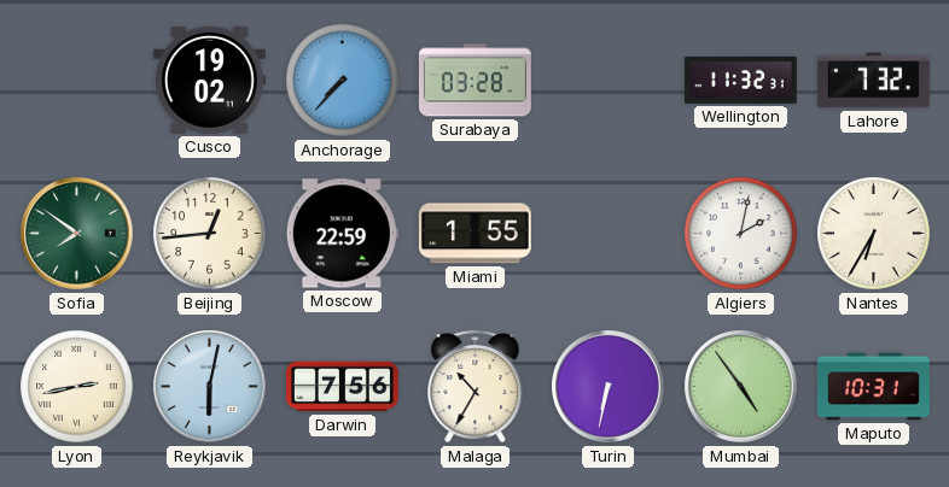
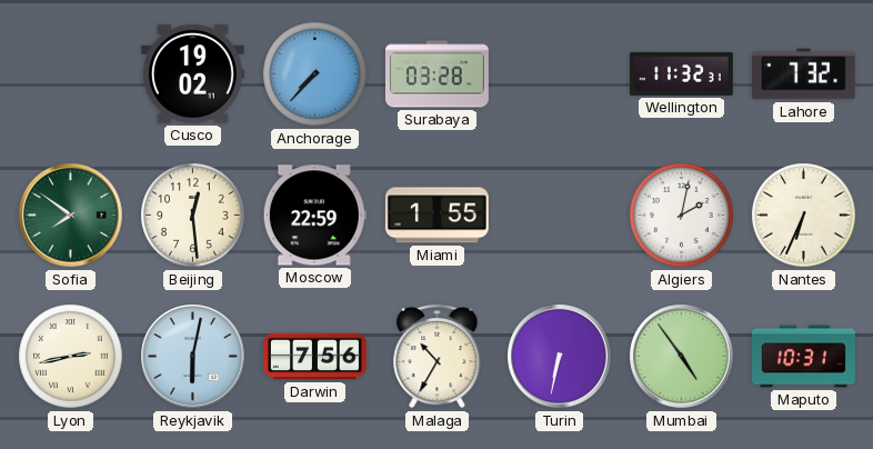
Beijing: 12:44 -> 12:29
Nantes: 6:35 -> 6:34
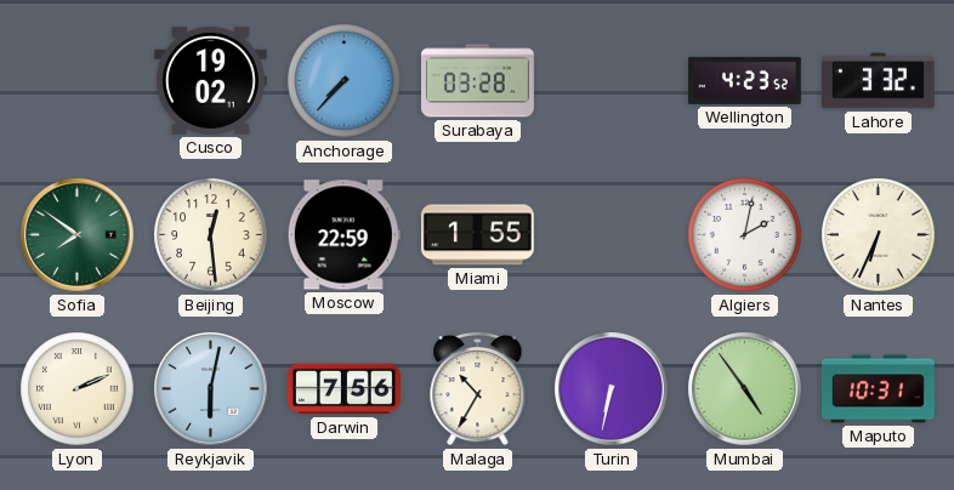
Wellington: 11:32 -> 4:23
Lahore: 7:32 -> 3:32
Lyon: 2:43 -> 2:11
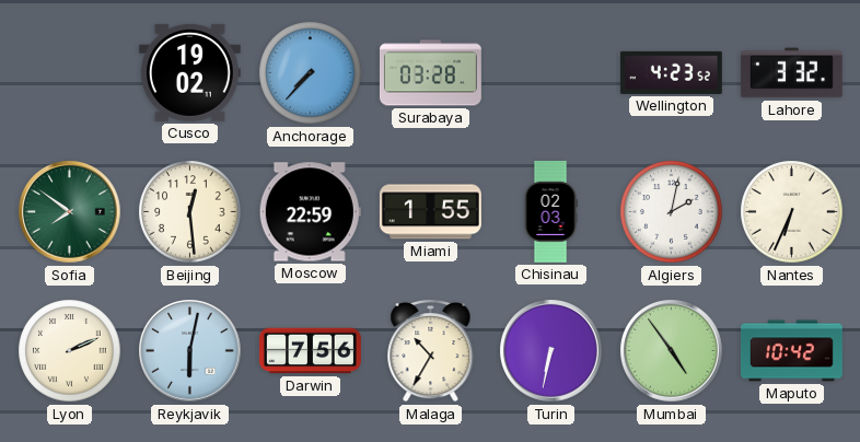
Chisinau: none -> 02:03
Maputo: 10:31 -> 10:42
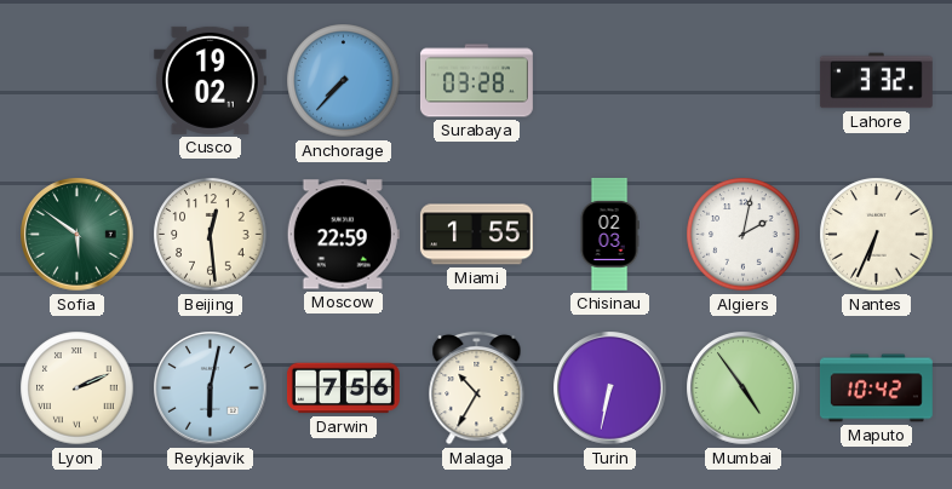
Wellington: 4:23 -> none
Sofia: 7:51 -> 5:51
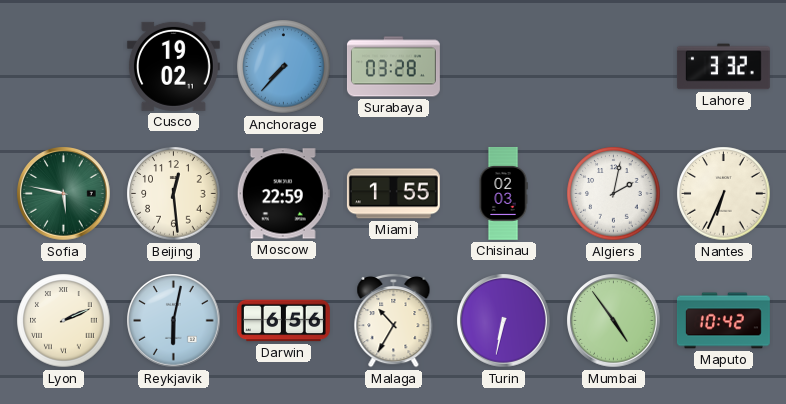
Sofia: 5:51 -> 5:47
Darwin: 7:56 -> 6:56
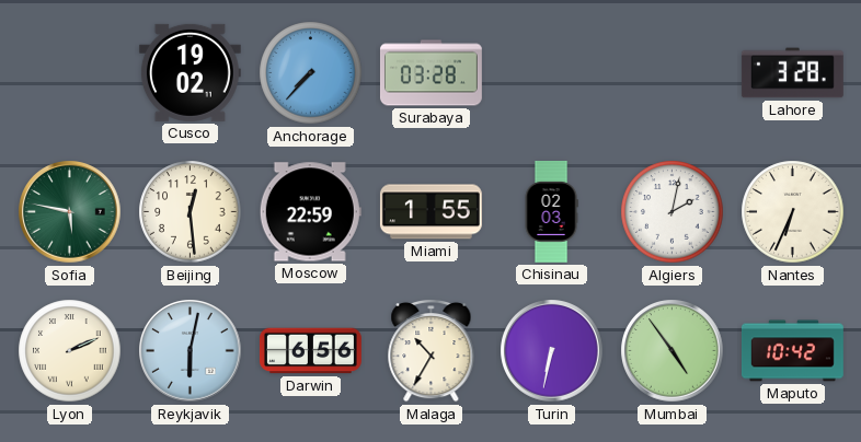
Lahore: 3:32 -> 3:28
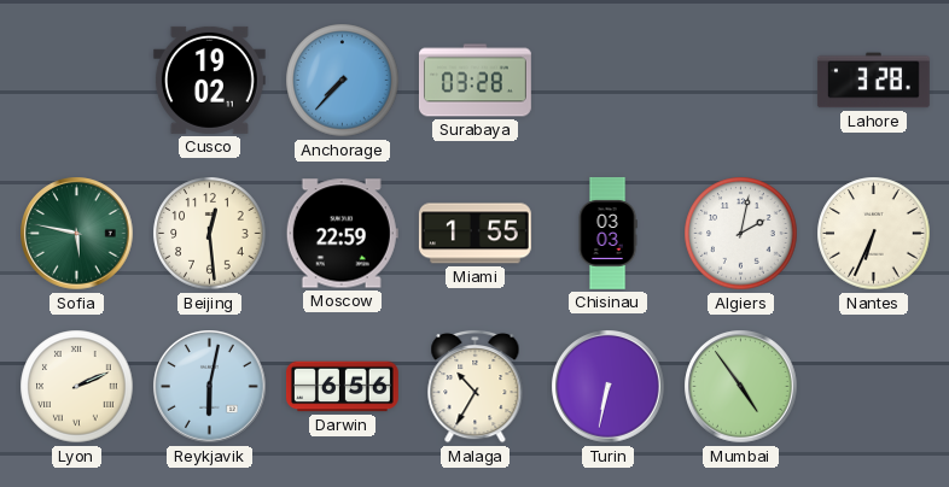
Chisinau: 02:03 -> 03:03
Maputo: 10:42 -> none
